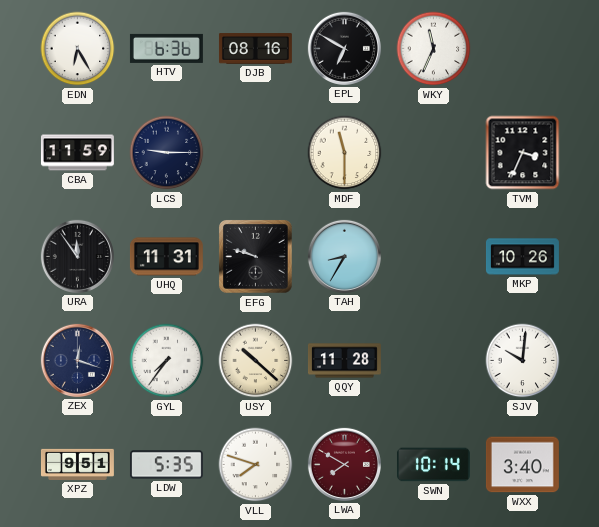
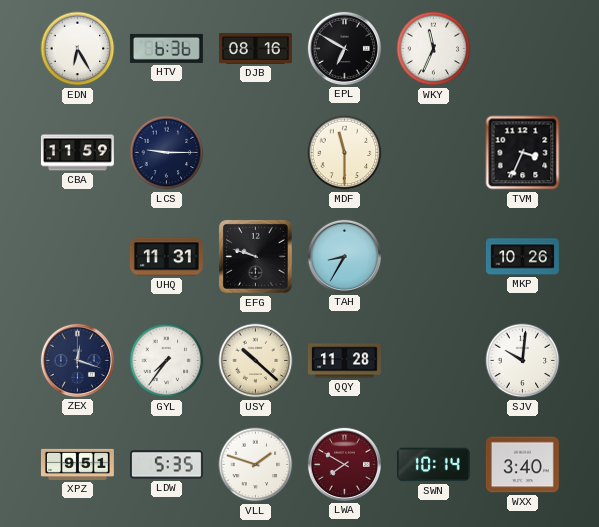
URA: 11:54 -> none
VLL: 7:48 -> 1:48
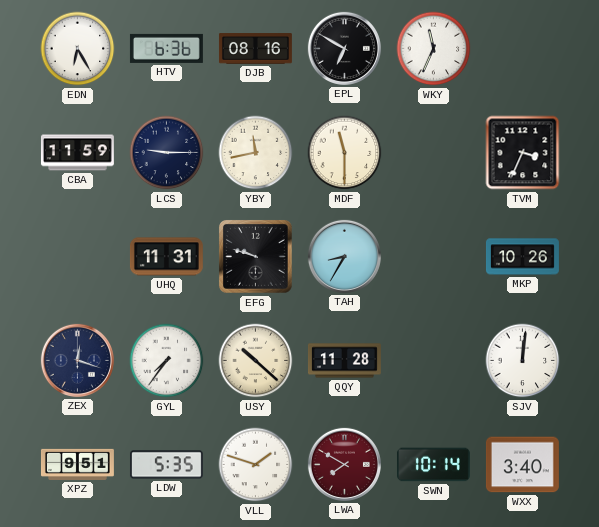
YBY: none -> 11:43
SJV: 10:01 -> 12:01
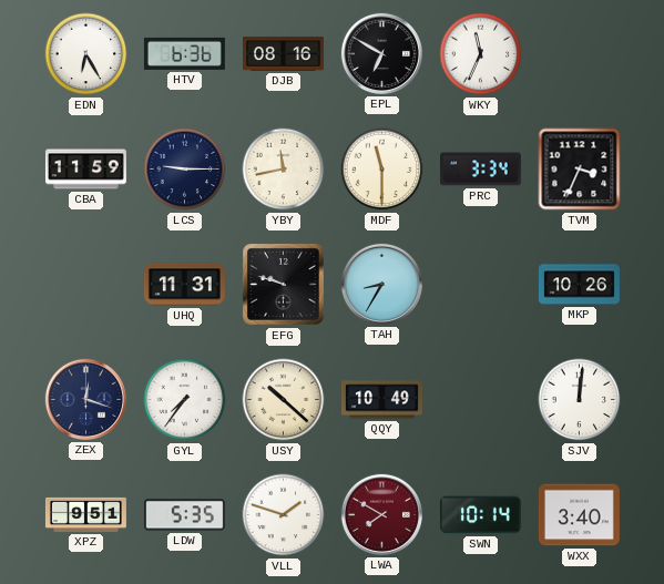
PRC: none -> 3:34
QQY: 11:28 -> 10:49
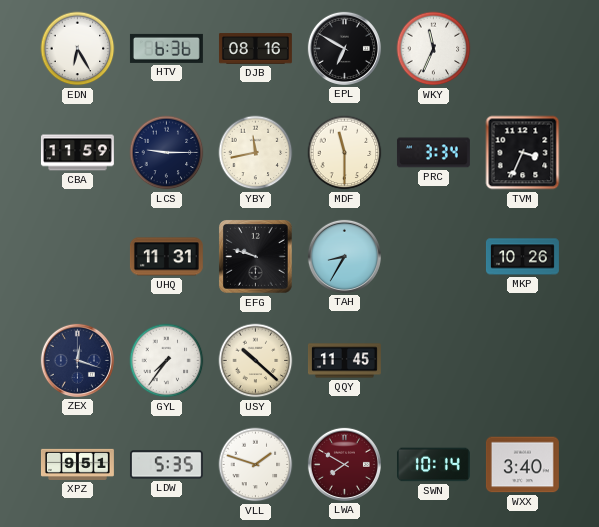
QQY: 10:49 -> 11:45
SJV: 12:01 -> none
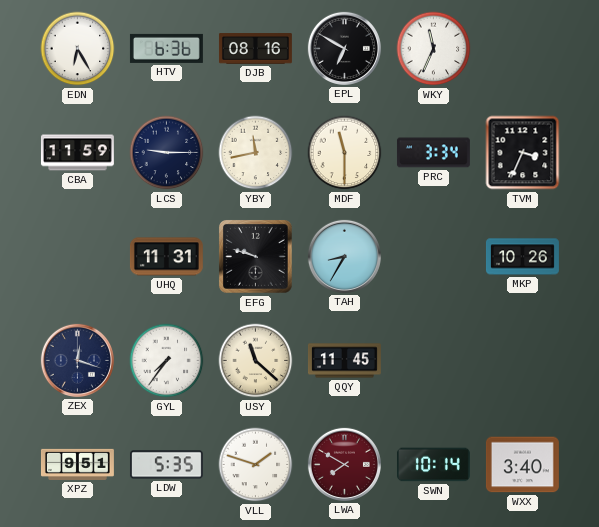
USY: 10:22 -> 11:22
